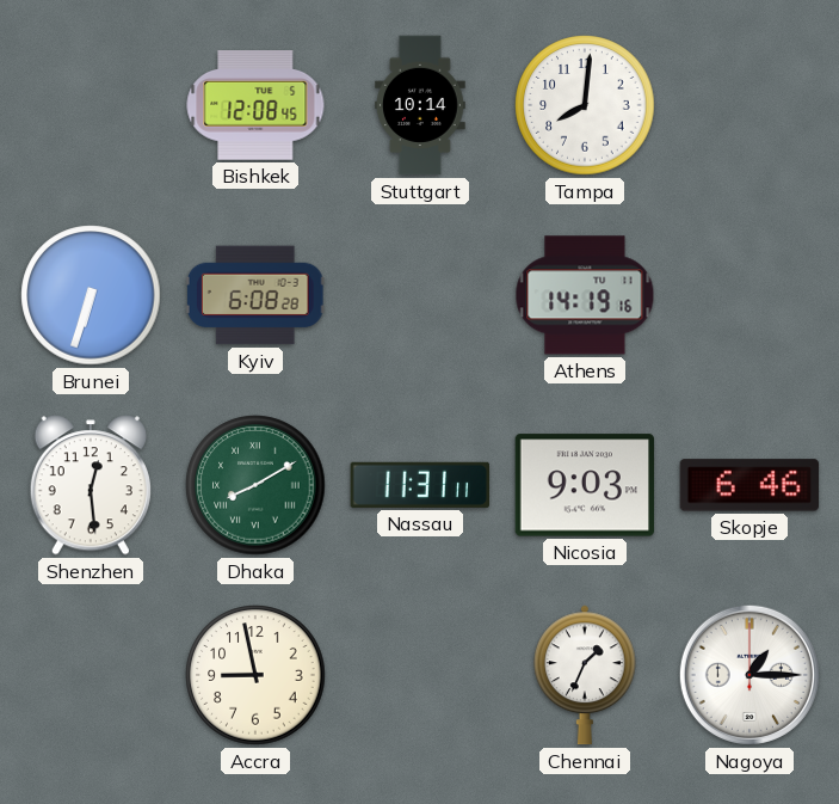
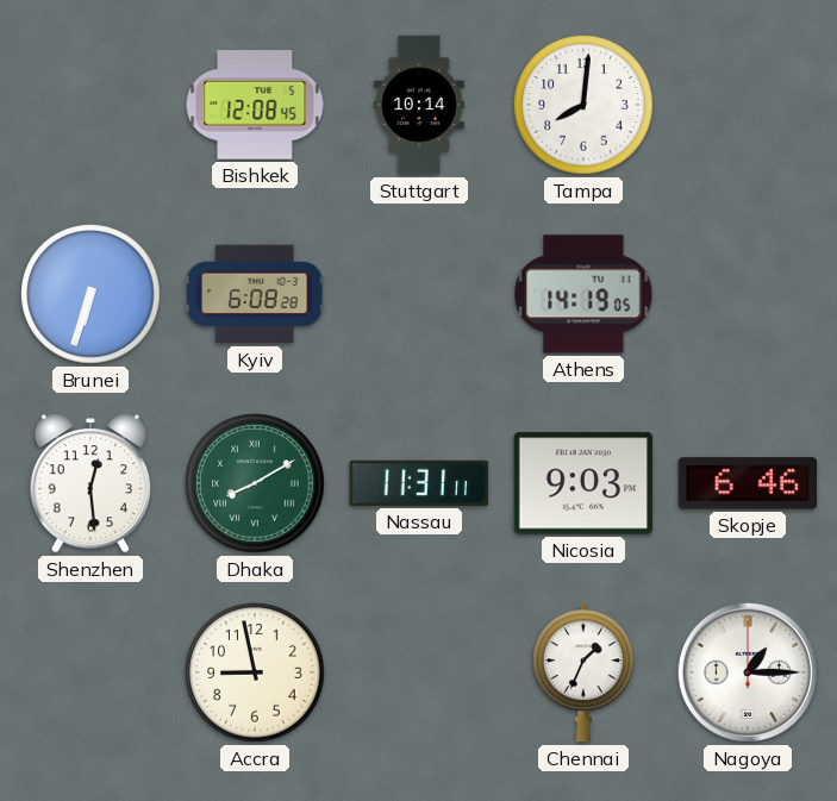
Athens: 14:19:16 -> 14:19:05
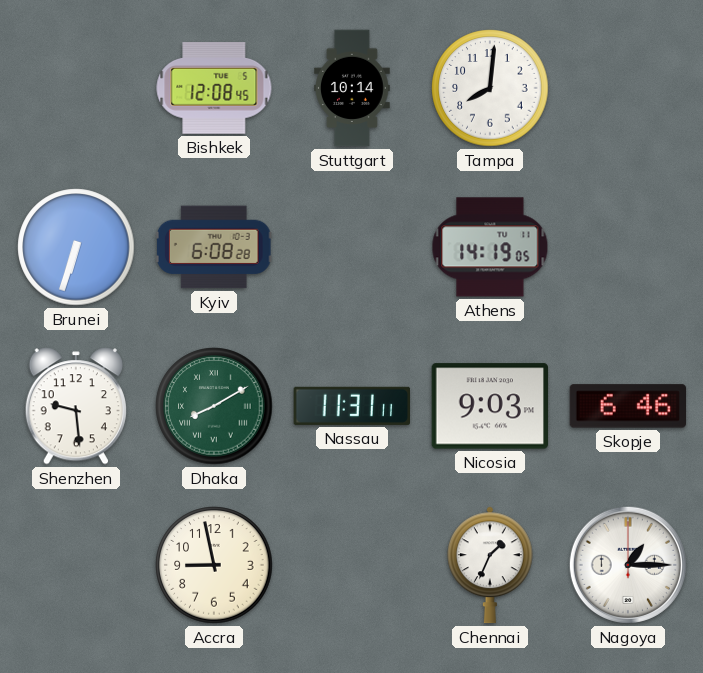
Shenzhen: 12:29 -> 9:29
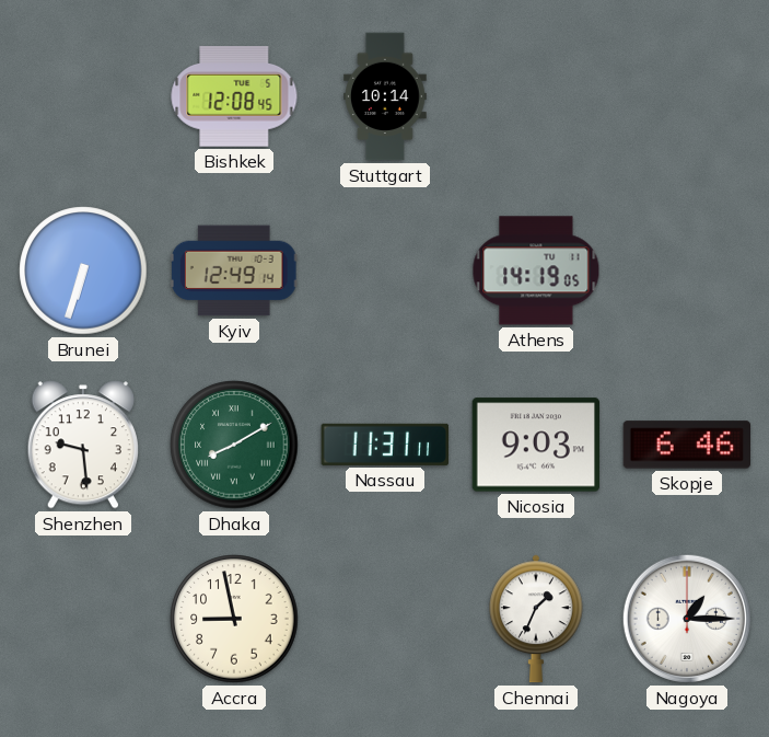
Tampa: 8:01 -> none
Kyiv: 6:08 -> 12:49
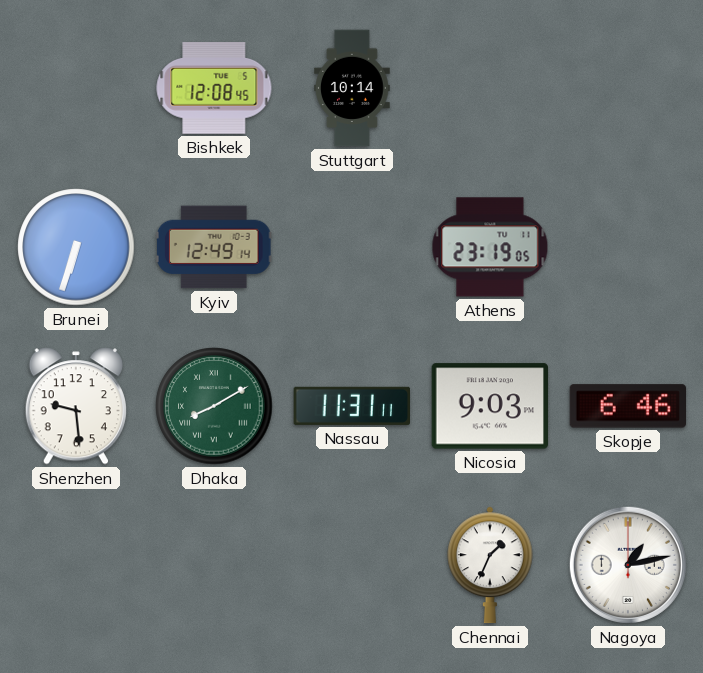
Athens: 14:19 -> 23:19
Accra: 8:58 -> none
Nagoya: 1:15 -> 1:13
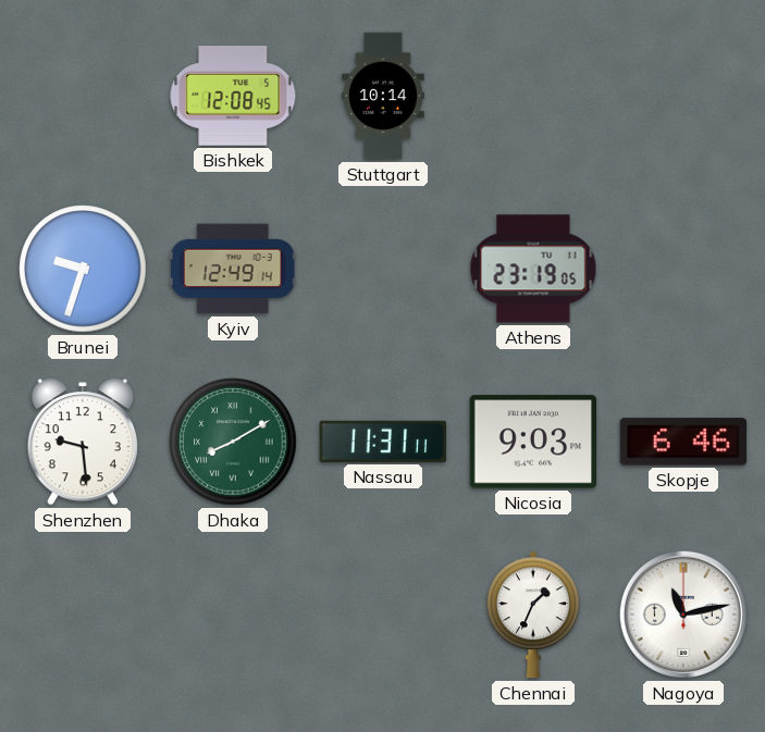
Brunei: 6:33 -> 9:33
Nagoya: 1:13 -> 11:13
